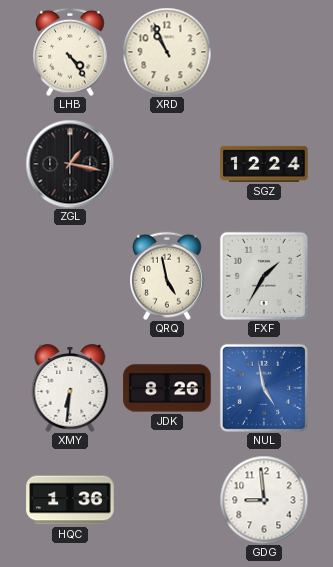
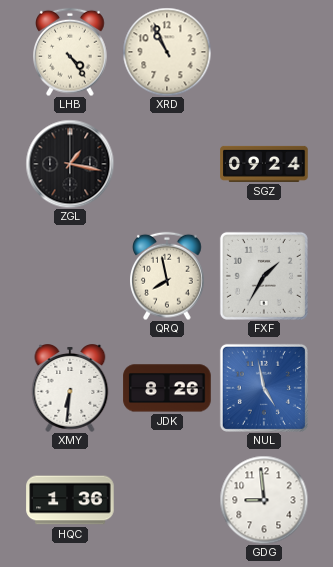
SGZ: 12:24 -> 09:24
QRQ: 4:58 -> 7:58
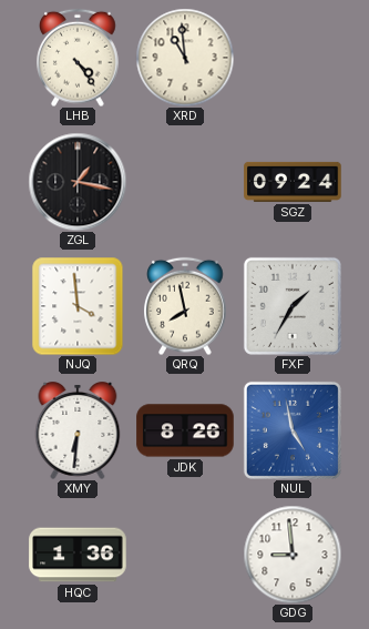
XRD: 10:56 -> 10:59
NJQ: none -> 3:59
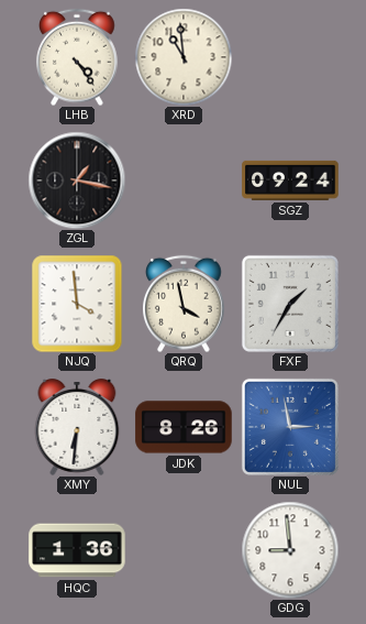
QRQ: 7:58 -> 3:58
NUL: 4:58 -> 2:58
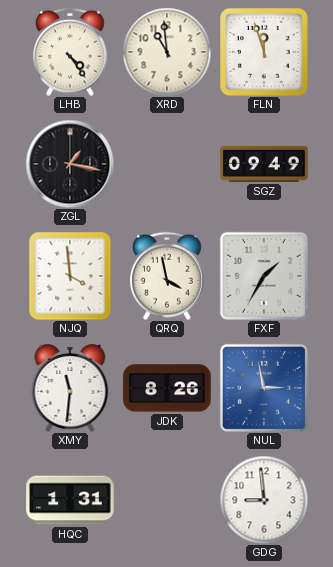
FLN: none -> 11:57
SGZ: 09:24 -> 09:49
XMY: 6:31 -> 11:31
HQC: 1:36 -> 1:31
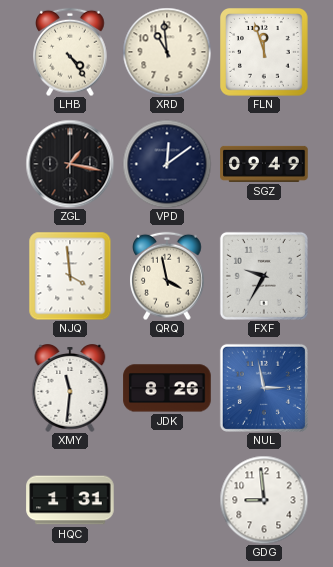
VPD: none -> 12:09
FXF: 1:35 -> 9:35
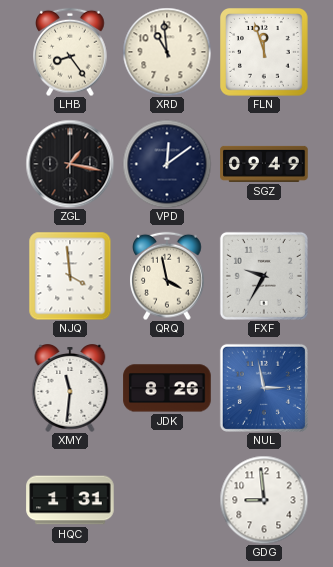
LHB: 4:24 -> 8:24
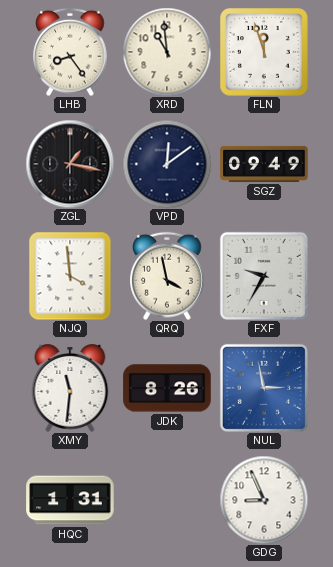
GDG: 8:59 -> 8:56
